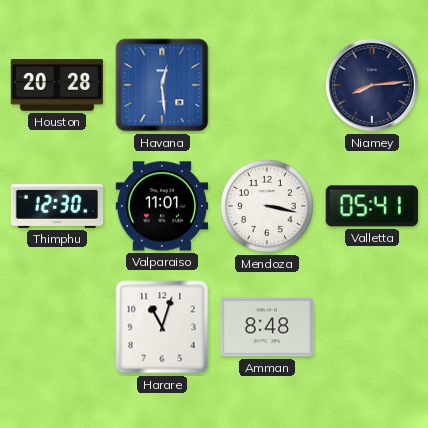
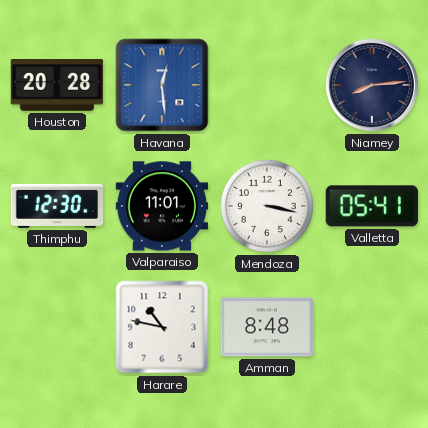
Harare: 11:03 -> 10:47
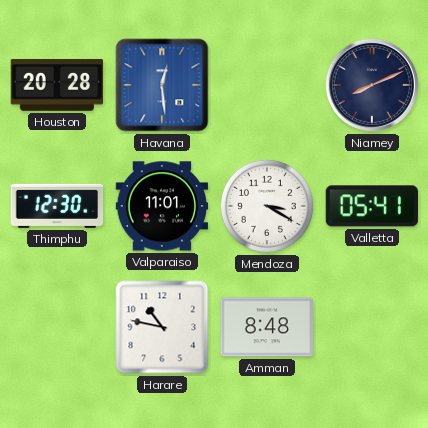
Niamey: 8:14 -> 8:11
Mendoza: 3:17 -> 3:20
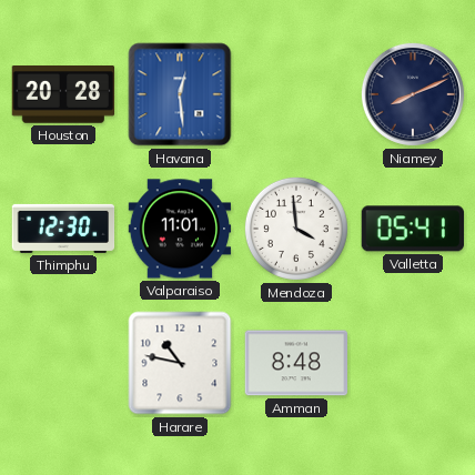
Mendoza: 3:20 -> 3:59
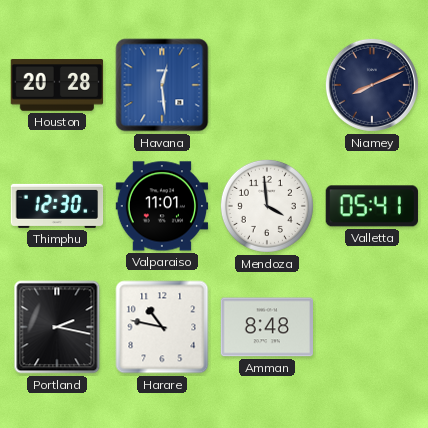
Portland: none -> 2:17
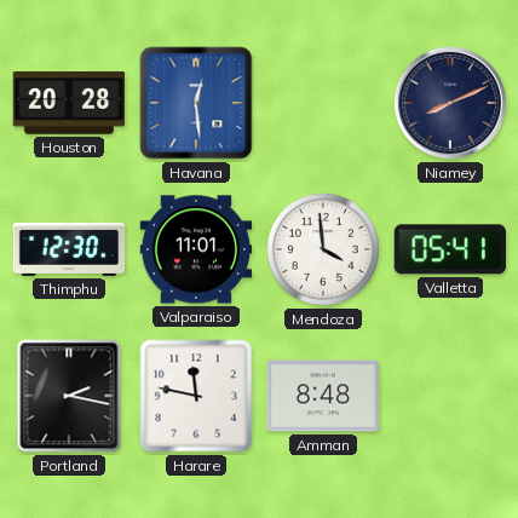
Harare: 10:47 -> 11:47
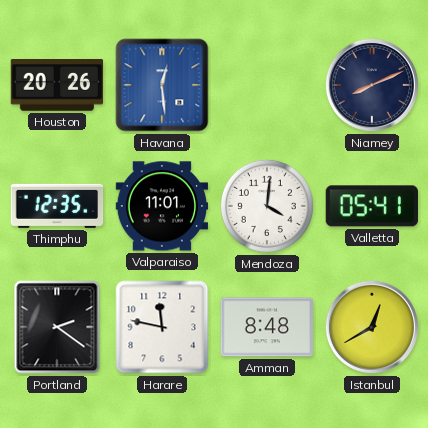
Houston: 20:28 -> 20:26
Thimphu: 12:30 -> 12:35
Mendoza: 3:59 -> 4:01
Portland: 2:17 -> 2:21
Istanbul: none -> 12:40
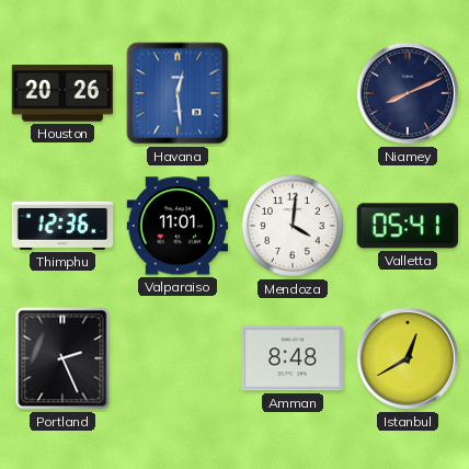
Thimphu: 12:35 -> 12:36
Portland: 2:21 -> 2:26
Harare: 11:47 -> none
